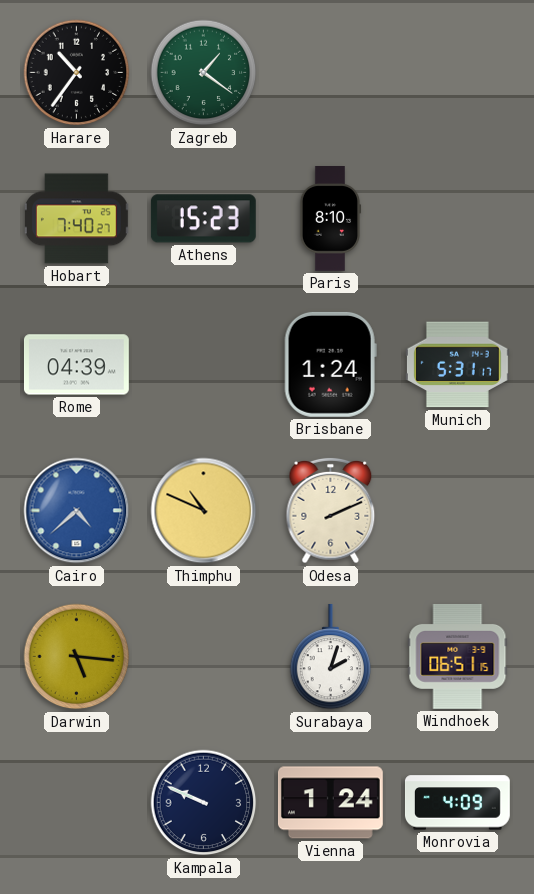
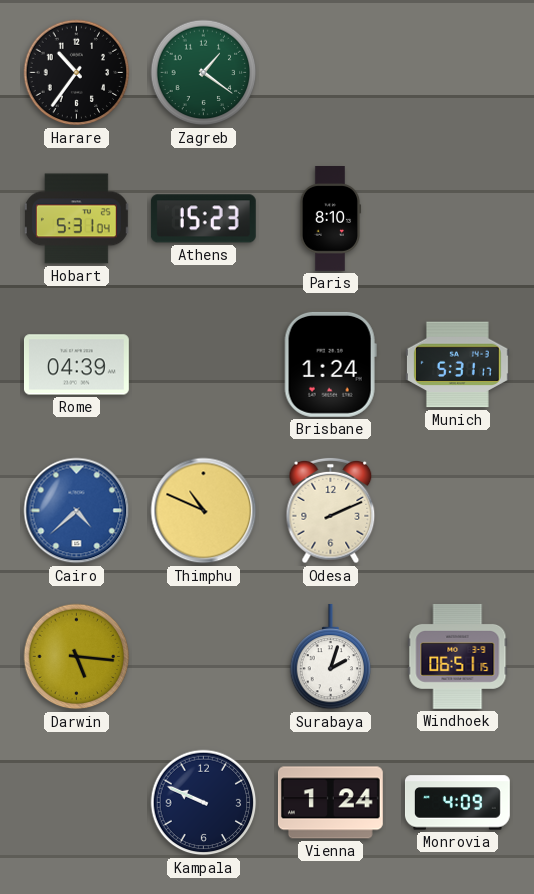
Hobart: 7:40 -> 5:31
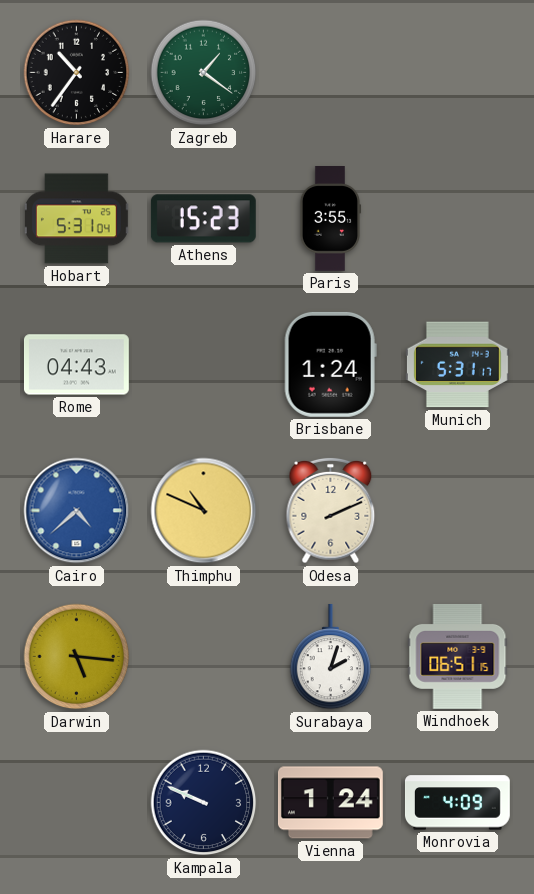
Paris: 8:10 -> 3:55
Rome: 04:39 -> 04:43
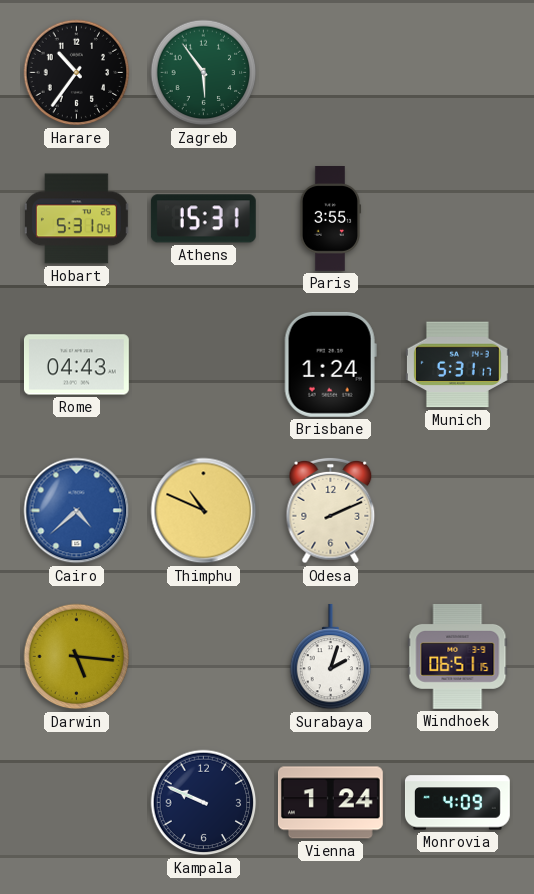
Zagreb: 1:21 -> 5:54
Athens: 15:23 -> 15:31
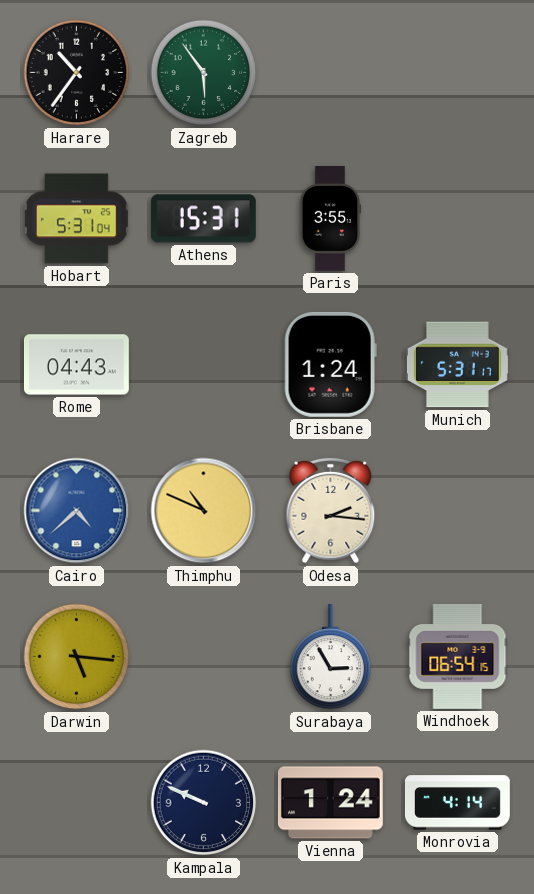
Odesa: 2:11 -> 2:16
Surabaya: 2:03 -> 2:55
Windhoek: 06:51 -> 06:54
Monrovia: 4:09 -> 4:14
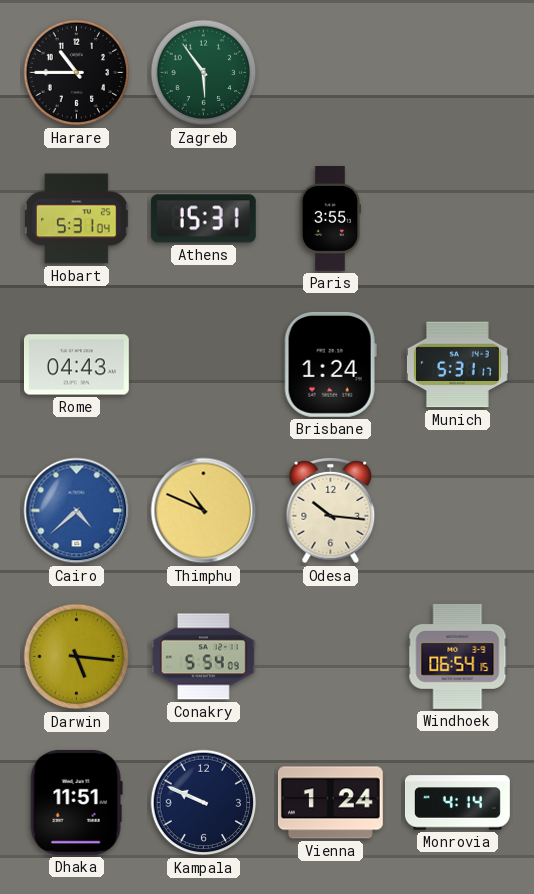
Harare: 10:36 -> 10:45
Odesa: 2:16 -> 10:16
Conakry: none -> 5:54
Surabaya: 2:55 -> none
Dhaka: none -> 11:51
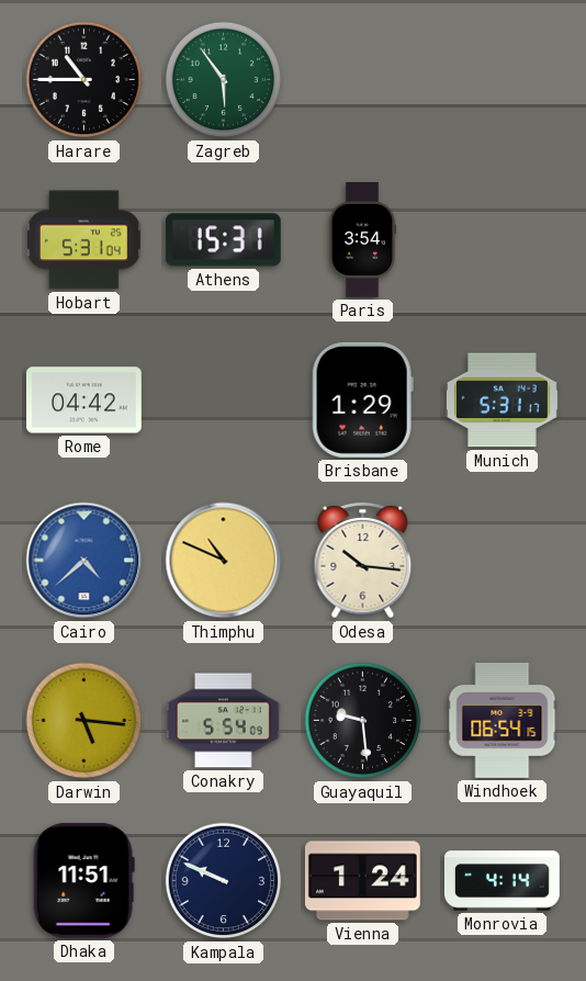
Paris: 3:55 -> 3:54
Rome: 04:43 -> 04:42
Brisbane: 1:24 -> 1:29
Guayaquil: none -> 9:29
